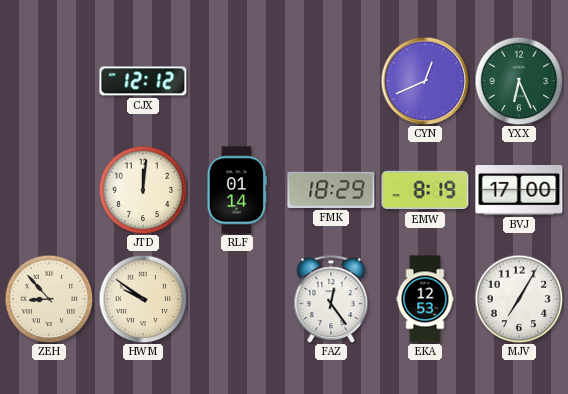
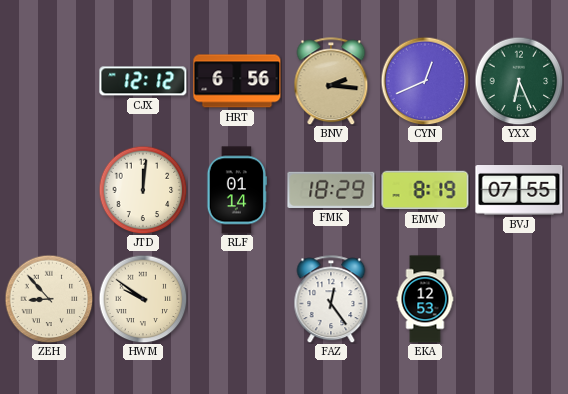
HRT: none -> 6:56
BNV: none -> 2:16
BVJ: 17:00 -> 07:55
MJV: 7:05 -> none
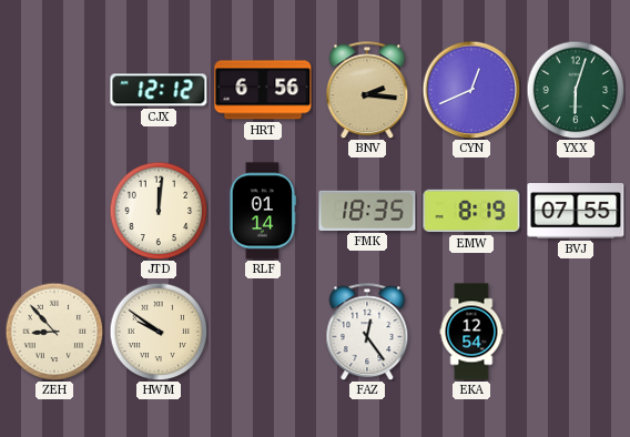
YXX: 6:26 -> 6:03
FMK: 18:29 -> 18:35
EKA: 12:53 -> 12:54
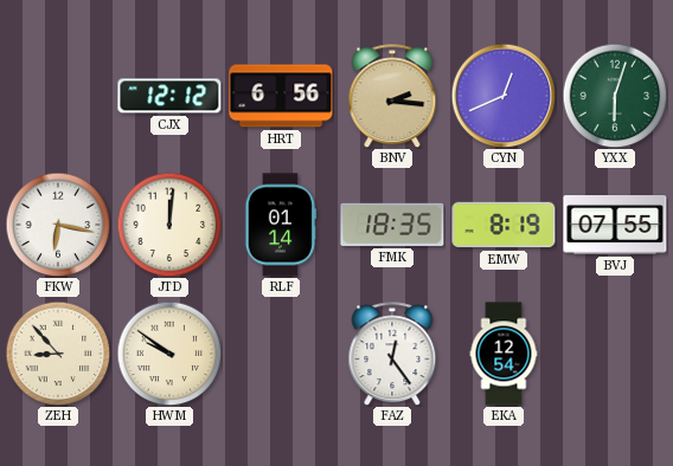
FKW: none -> 6:17
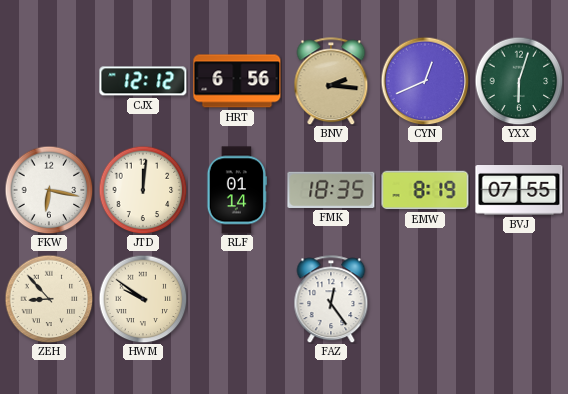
EKA: 12:54 -> none
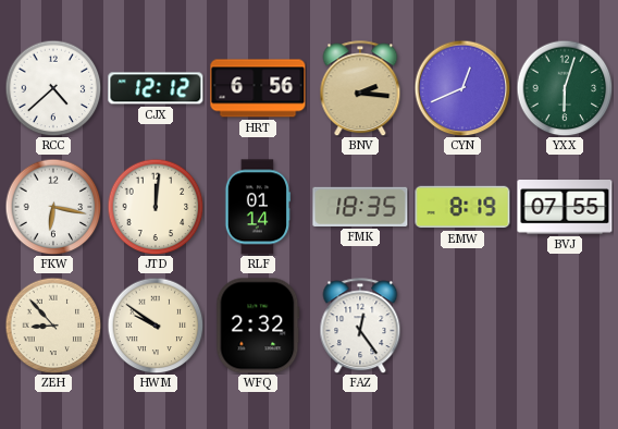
RCC: none -> 4:38
WFQ: none -> 2:32
